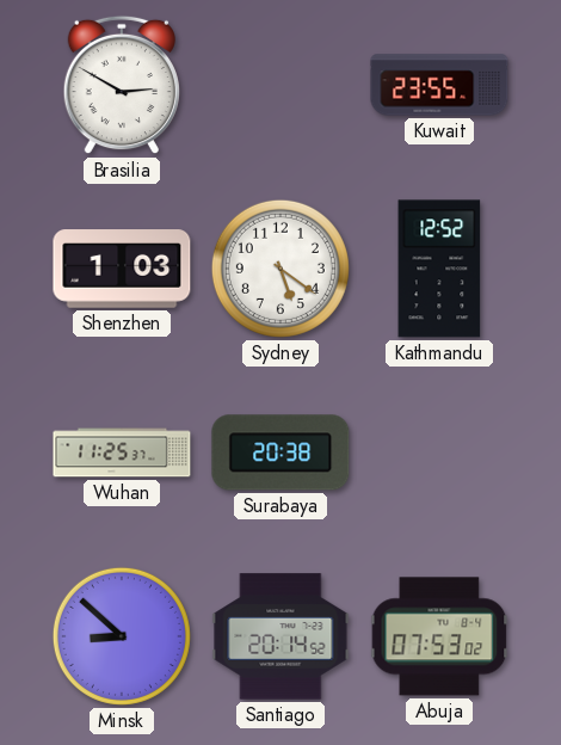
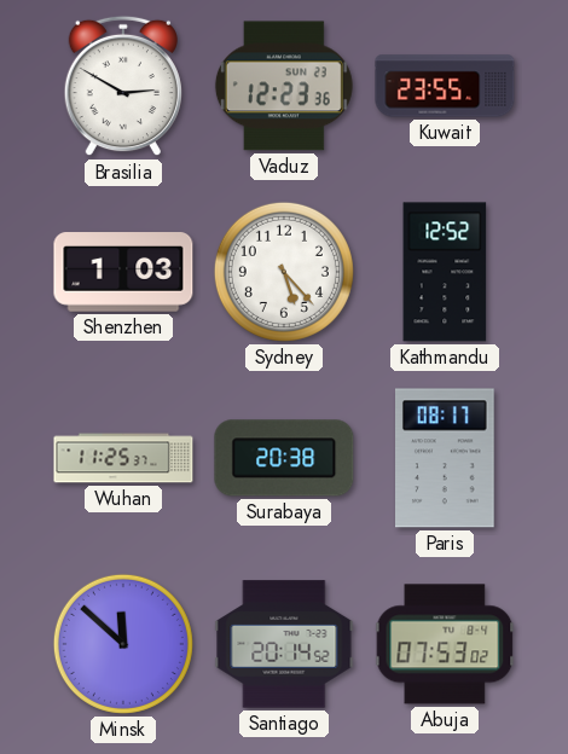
Vaduz: none -> 12:23
Sydney: 5:21 -> 5:23
Paris: none -> 08:17
Minsk: 8:52 -> 11:52
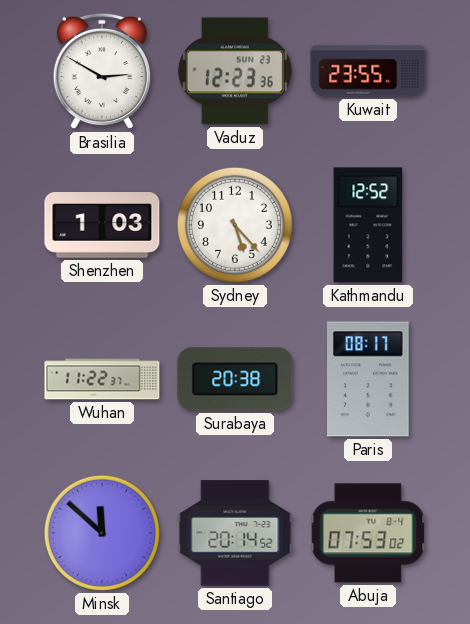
Wuhan: 11:25 -> 11:22
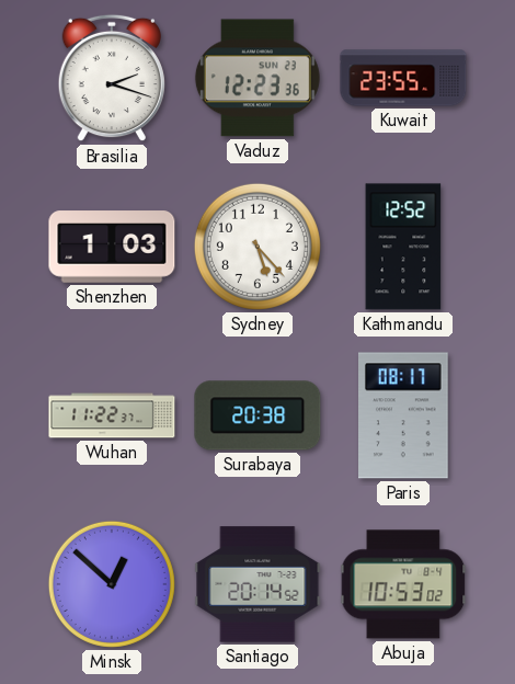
Brasilia: 2:50 -> 2:18
Minsk: 11:52 -> 12:52
Abuja: 07:53 -> 10:53
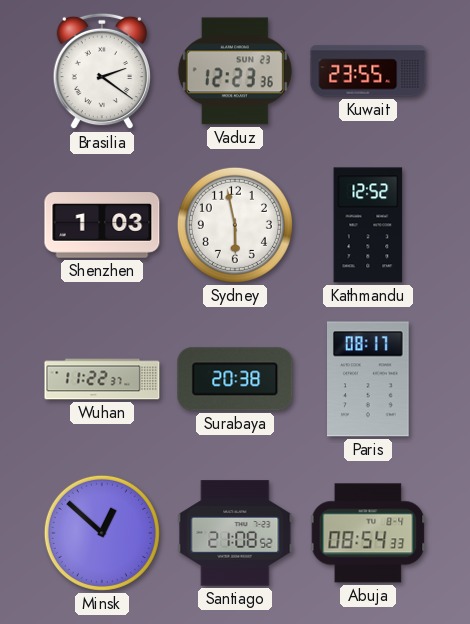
Brasilia: 2:18 -> 2:21
Sydney: 5:23 -> 5:58
Santiago: 20:14 -> 21:08
Abuja: 10:53 -> 08:54
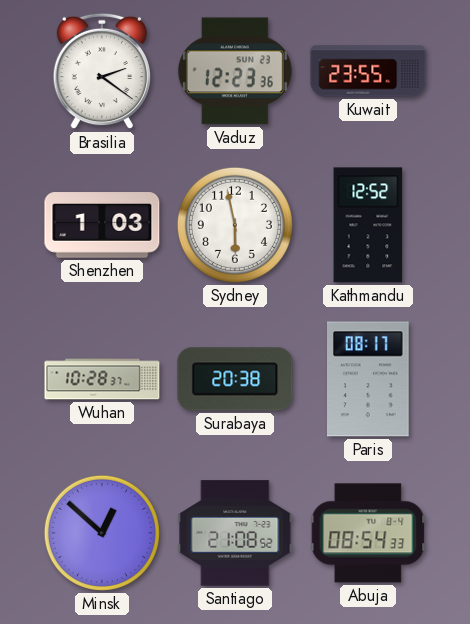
Wuhan: 11:22 -> 10:28
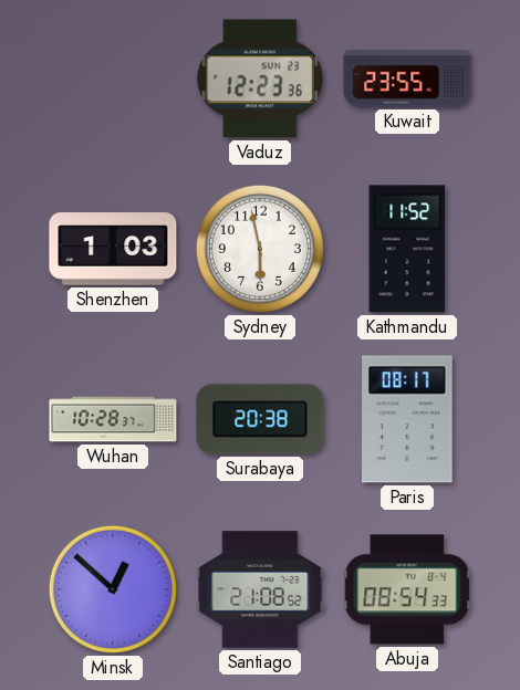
Brasilia: 2:21 -> none
Kathmandu: 12:52 -> 11:52
